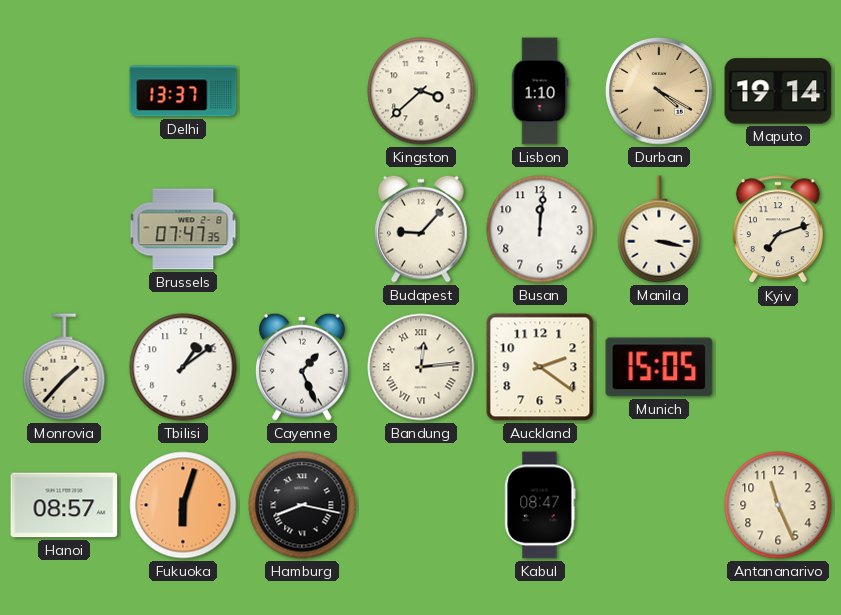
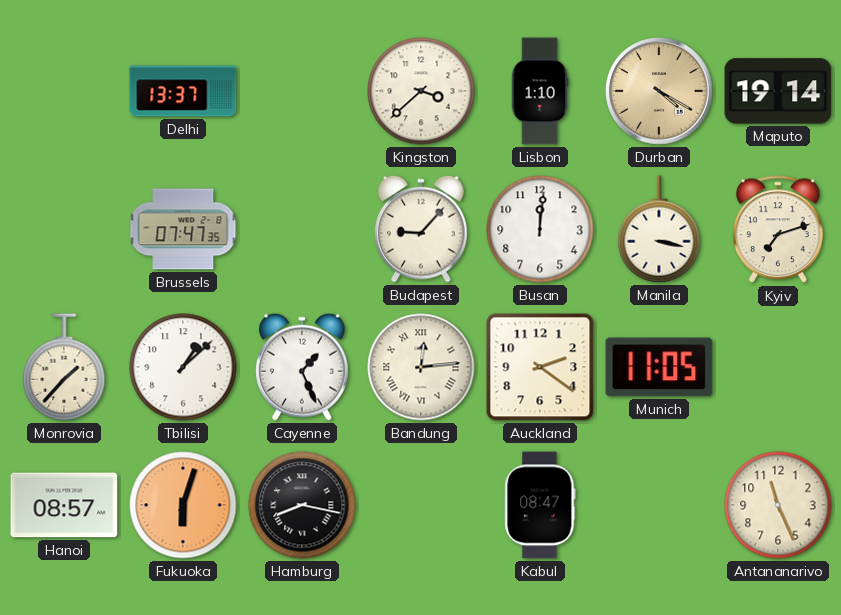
Tbilisi: 1:09 -> 1:08
Munich: 15:05 -> 11:05
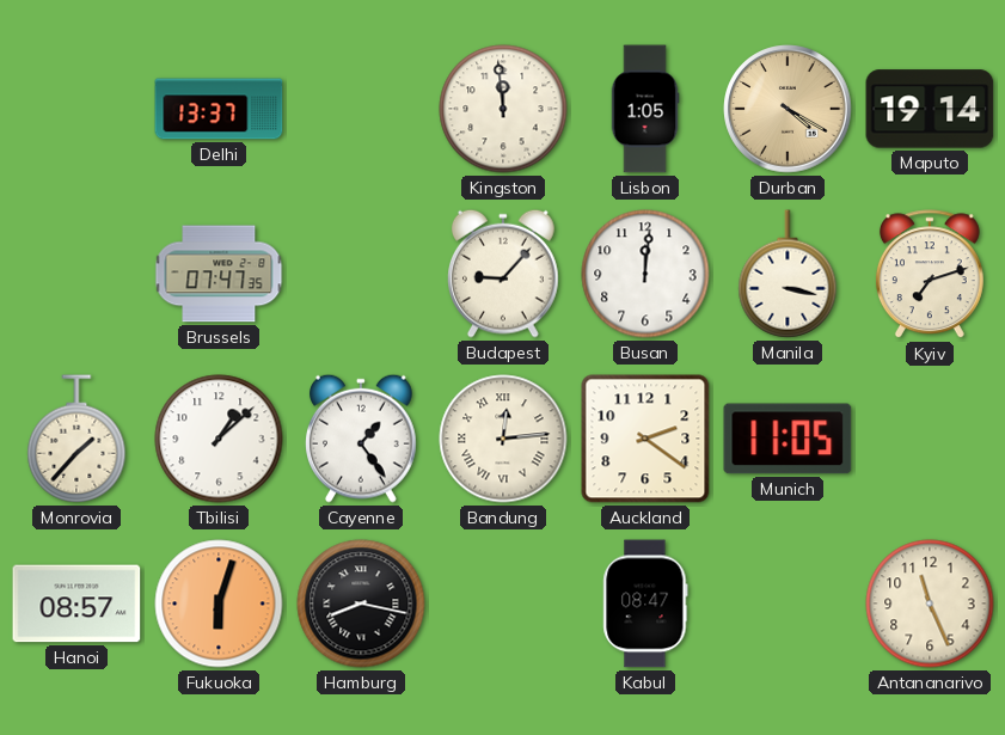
Kingston: 3:38 -> 11:59
Lisbon: 1:10 -> 1:05
Cayenne: 1:26 -> 1:24
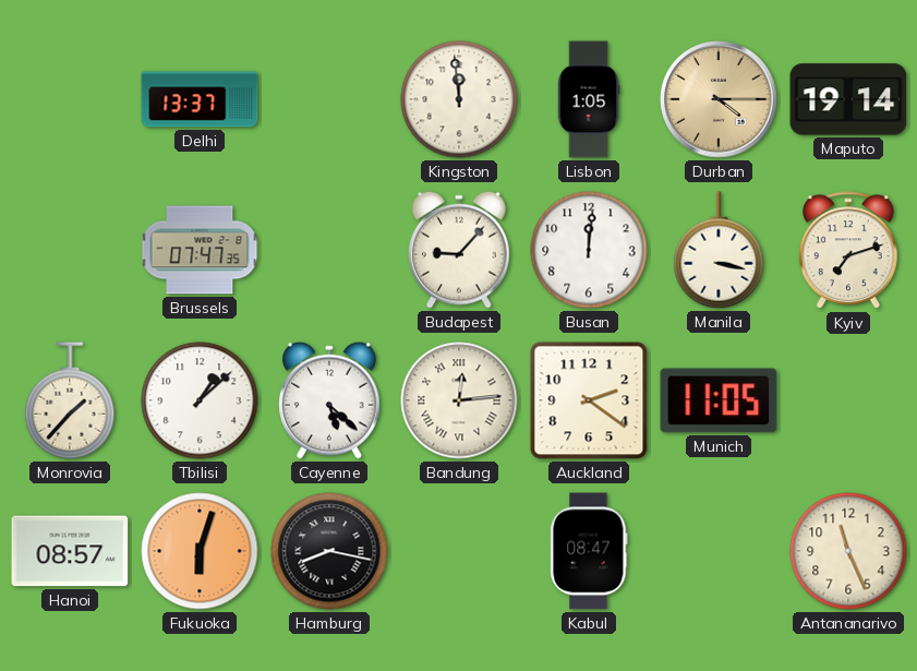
Durban: 4:20 -> 4:15
Cayenne: 1:24 -> 5:22
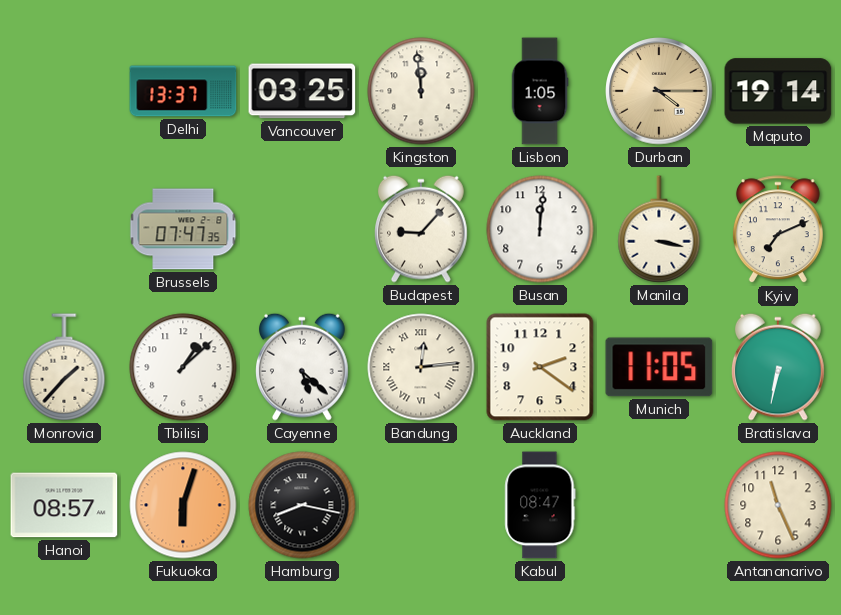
Vancouver: none -> 03:25
Kyiv: 7:12 -> 7:11
Bratislava: none -> 6:32
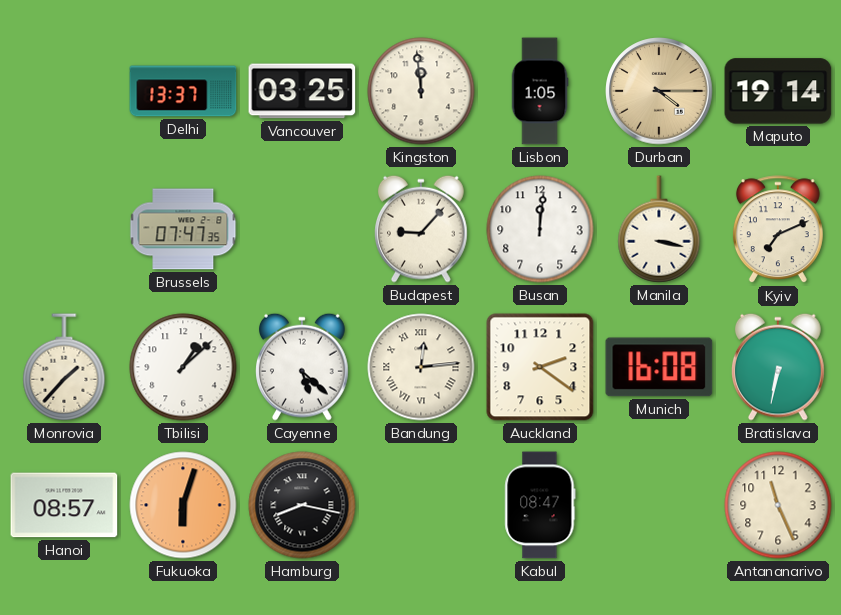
Munich: 11:05 -> 16:08
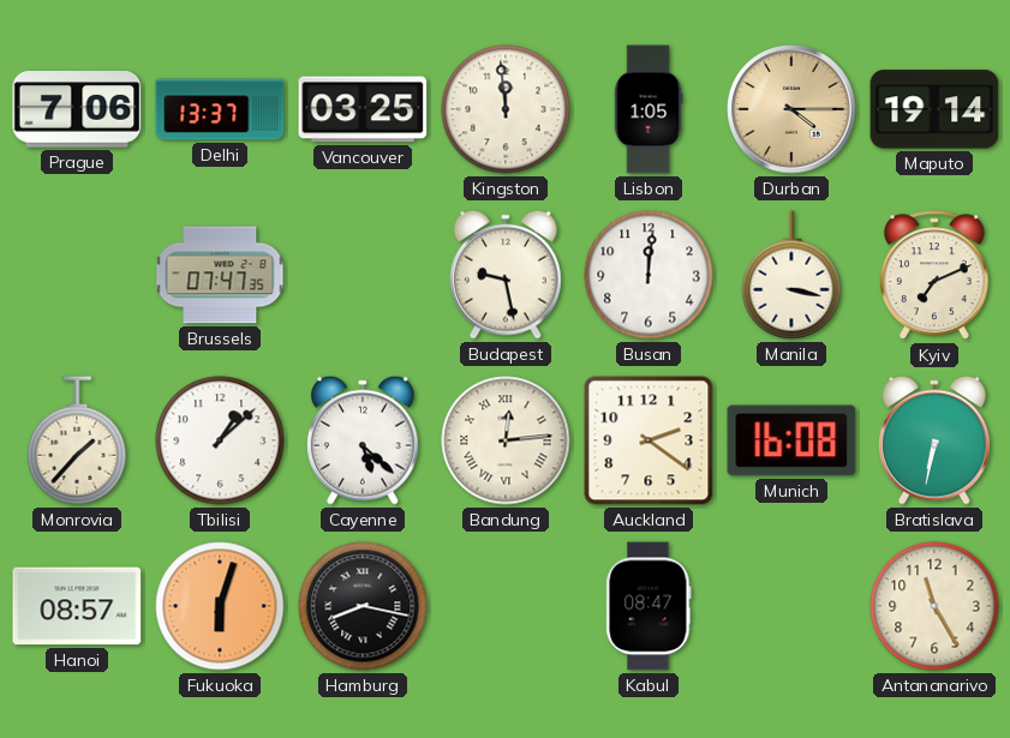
Prague: none -> 7:06
Budapest: 9:07 -> 9:28
Antananarivo: 11:26 -> 11:25
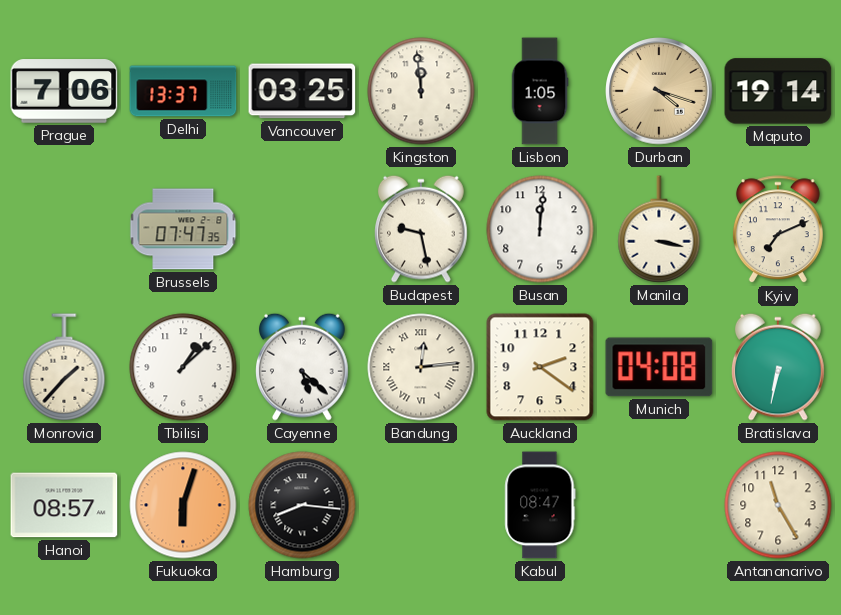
Durban: 4:15 -> 4:18
Munich: 16:08 -> 04:08
Hamburg: 8:17 -> 8:16
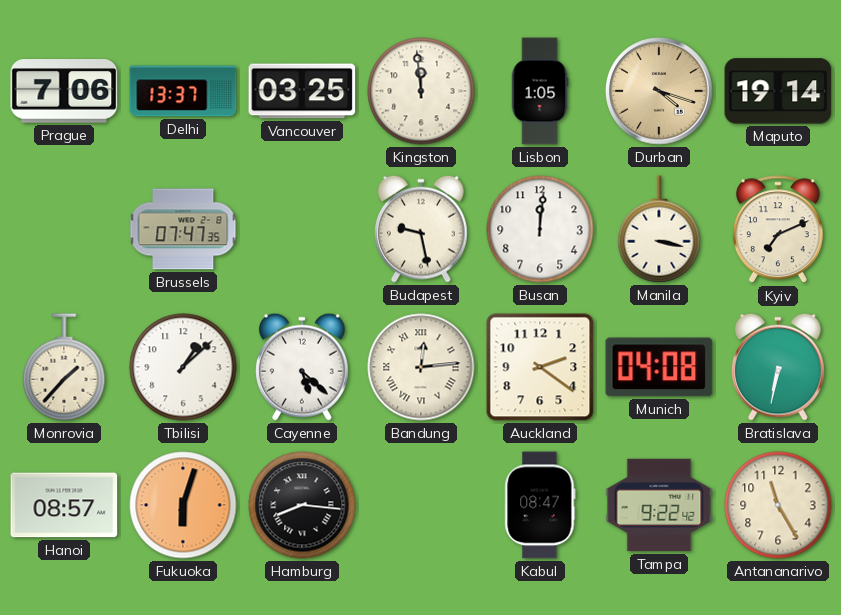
Tampa: none -> 9:22
